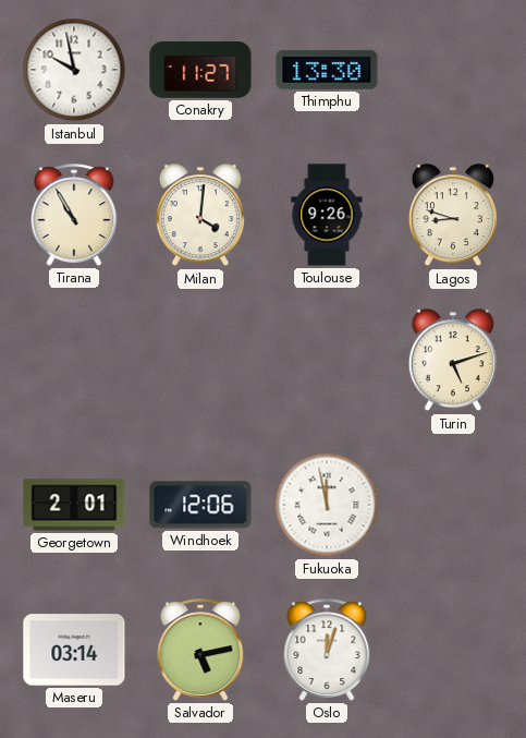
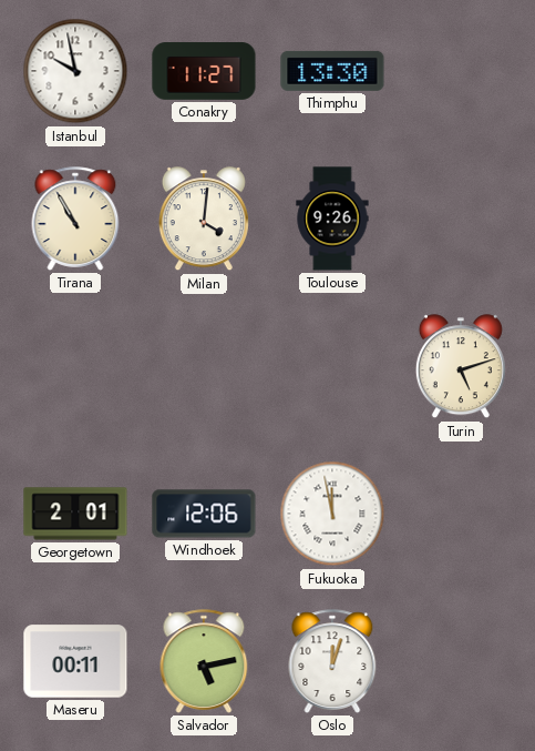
Lagos: 8:48 -> none
Maseru: 03:14 -> 00:11
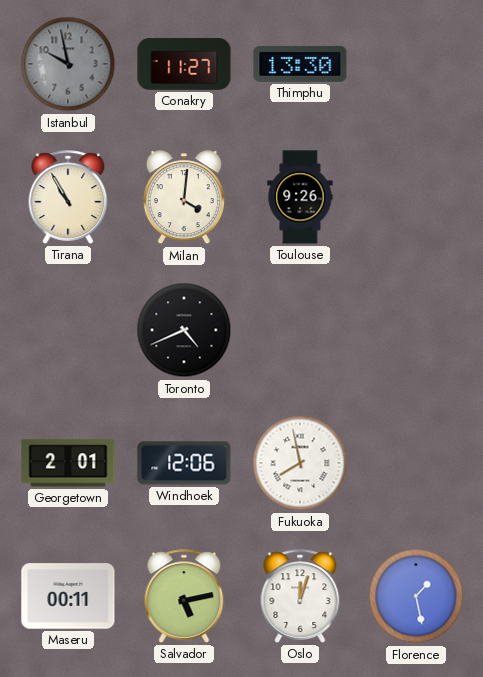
Istanbul dial: white -> grey
Toronto: none -> 4:41
Turin: 5:12 -> none
Fukuoka: 11:58 -> 7:58
Florence: none -> 1:28
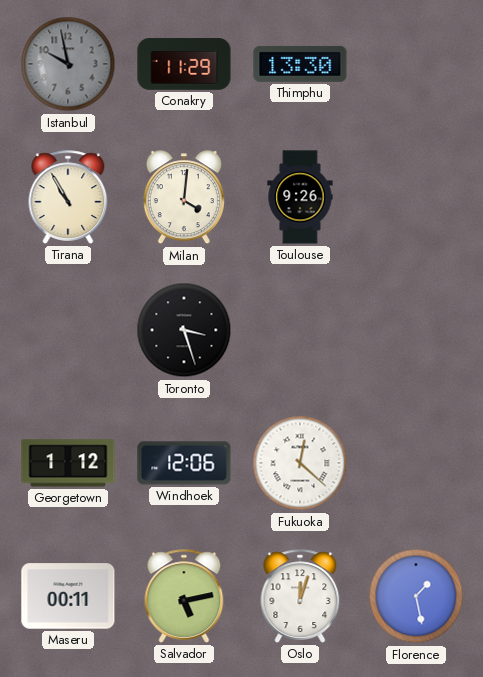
Conakry: 11:27 -> 11:29
Toronto: 4:41 -> 3:27
Georgetown: 2:01 -> 1:12
Fukuoka: 7:58 -> 12:22
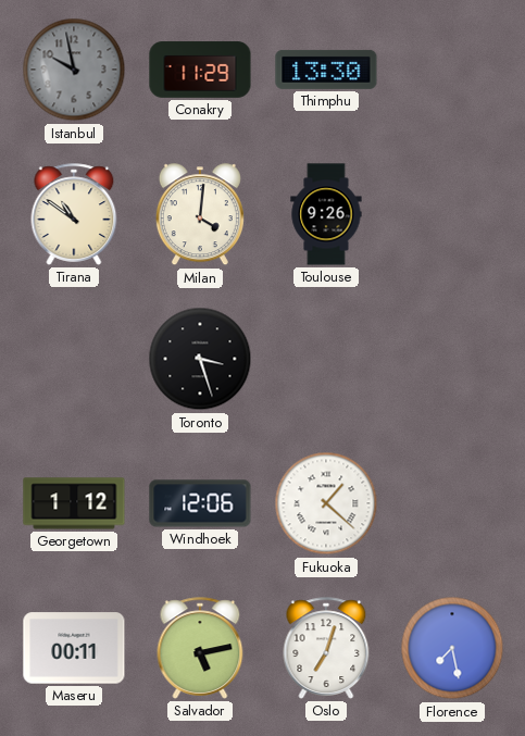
Tirana: 10:55 -> 10:51
Fukuoka: 12:22 -> 1:22
Oslo: 12:03 -> 7:03
Florence: 1:28 -> 7:28
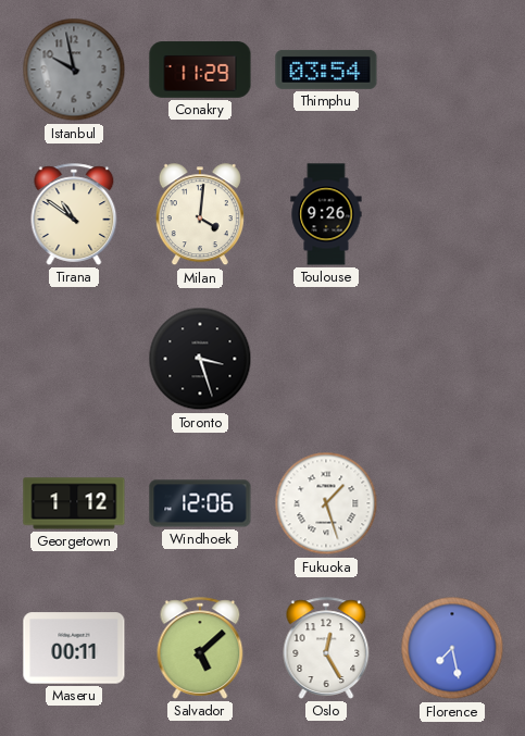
Thimphu: 13:30 -> 03:54
Fukuoka: 1:22 -> 1:27
Salvador: 5:13 -> 5:08
Oslo: 7:03 -> 12:25
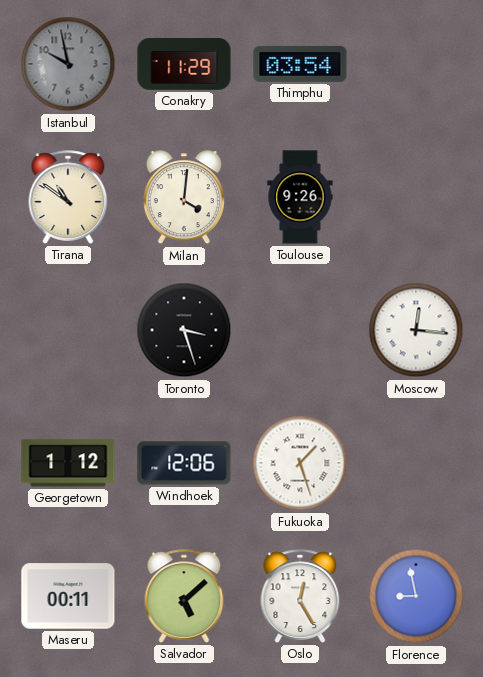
Moscow: none -> 12:16
Florence: 7:28 -> 8:58
